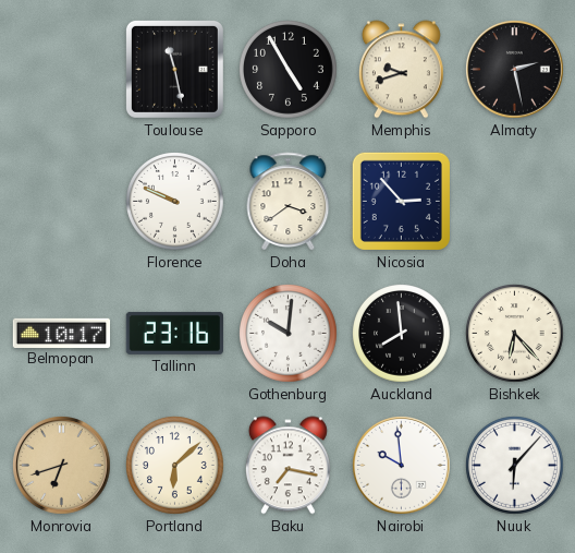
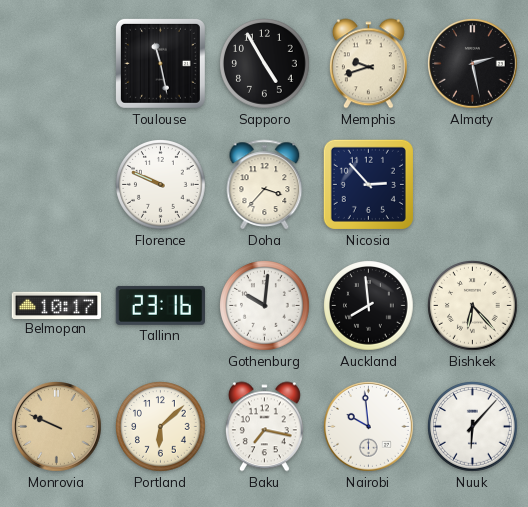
Doha: 3:39 -> 3:37
Monrovia: 6:42 -> 9:49
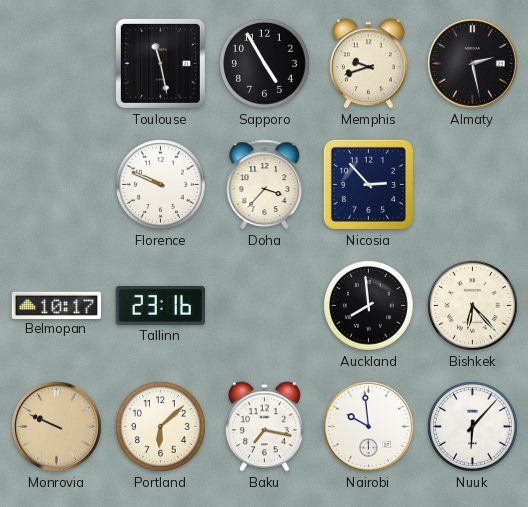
Gothenburg: 10:01 -> none
